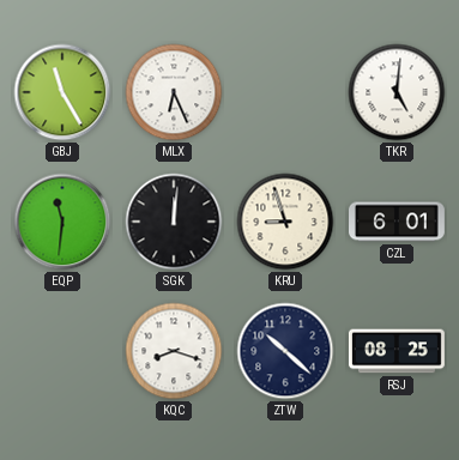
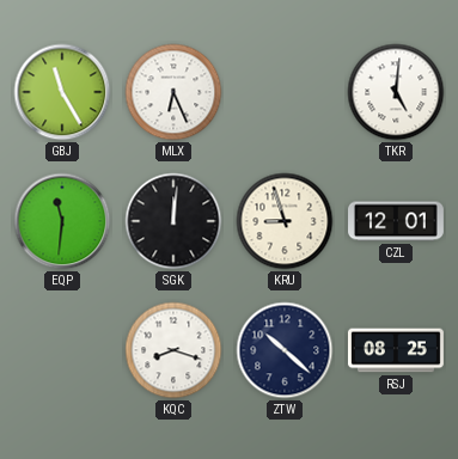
CZL: 6:01 -> 12:01
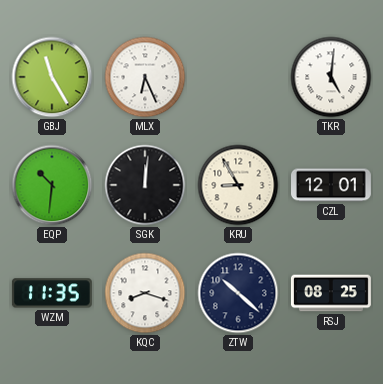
EQP: 11:31 -> 10:31
KRU: 8:57 -> 8:55
WZM: none -> 11:35
